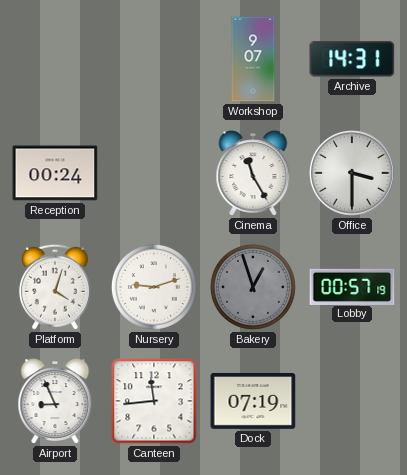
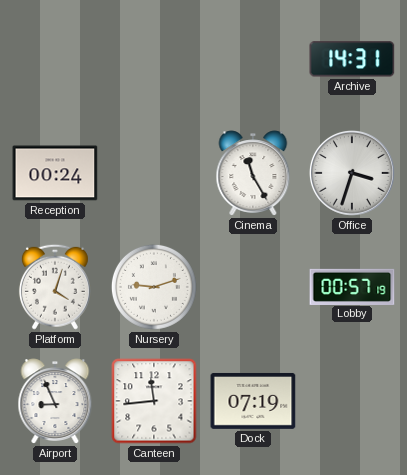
Workshop: 9:07 -> none
Office: 3:30 -> 3:33
Bakery: 12:57 -> none
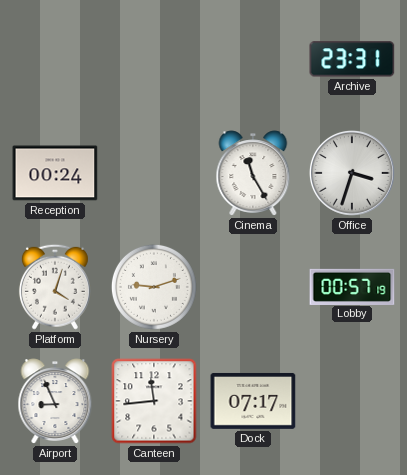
Archive: 14:31 -> 23:31
Dock: 07:19 -> 07:17
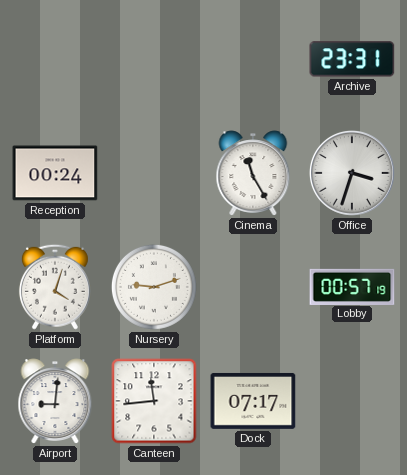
Airport: 8:56 -> 9:01
